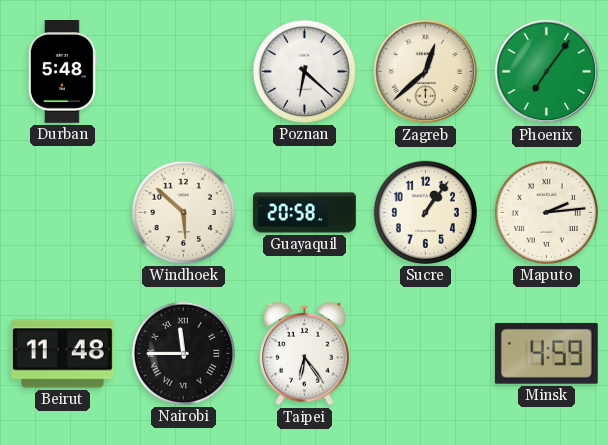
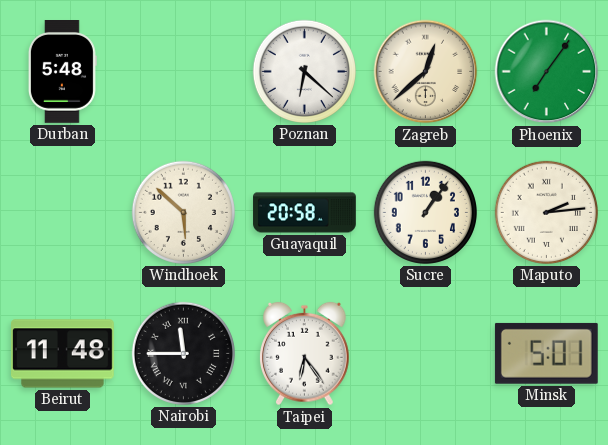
Minsk: 4:59 -> 5:01
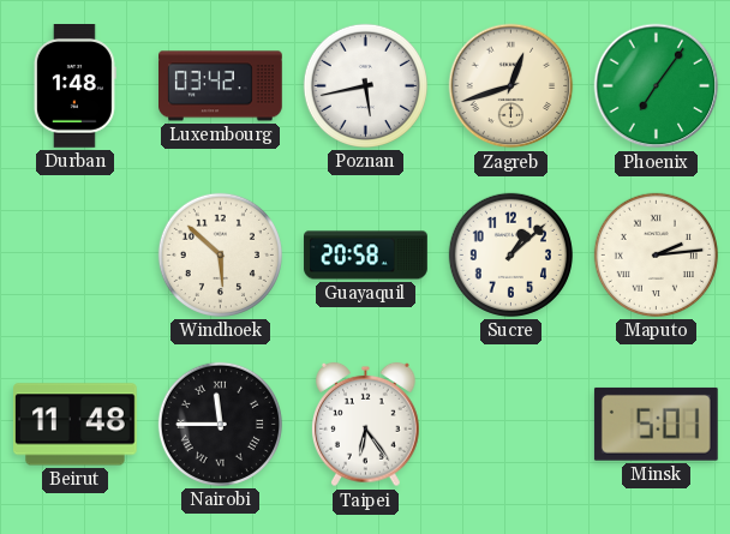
Durban: 5:48 -> 1:48
Luxembourg: none -> 03:42
Poznan: 6:22 -> 5:43
Zagreb: 12:38 -> 12:42
Sucre: 1:06 -> 1:08
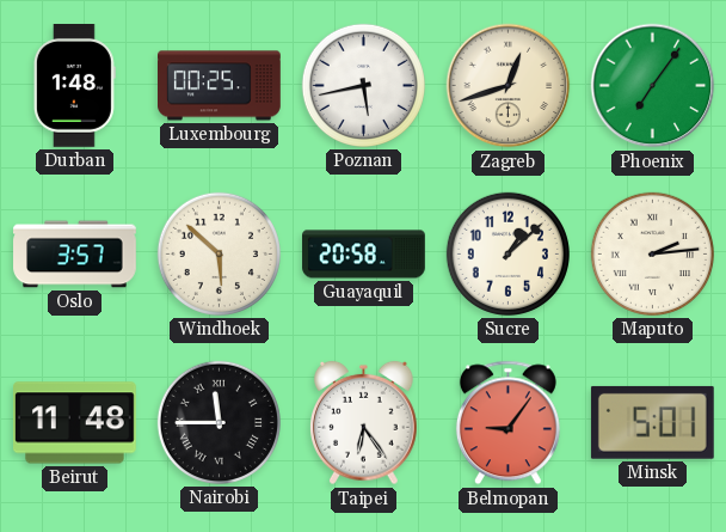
Luxembourg: 03:42 -> 00:25
Oslo: none -> 3:57
Belmopan: none -> 9:06
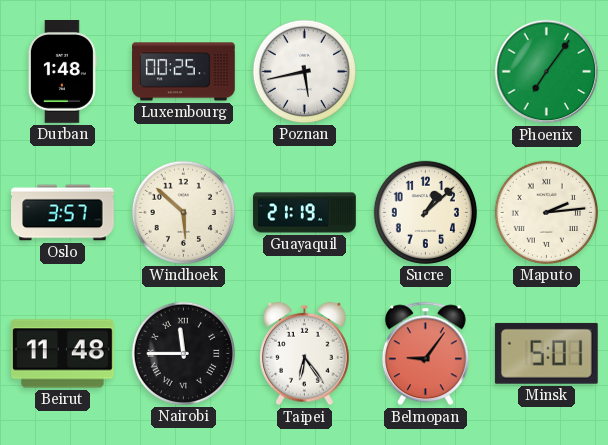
Zagreb: 12:42 -> none
Guayaquil: 20:58 -> 21:19
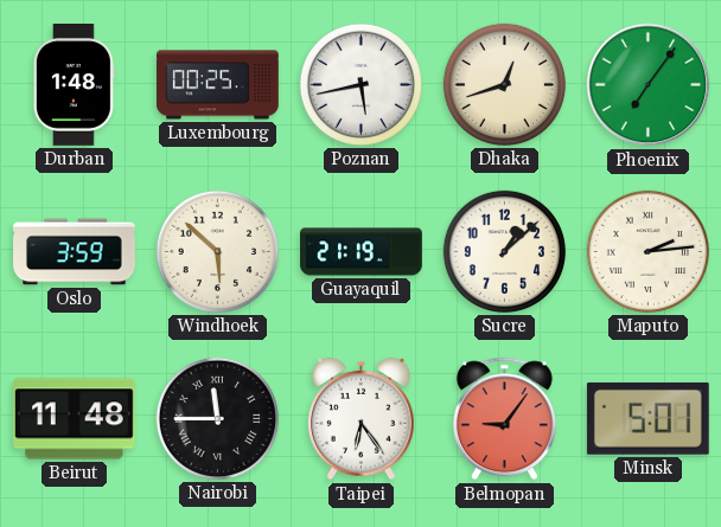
Dhaka: none -> 12:42
Oslo: 3:57 -> 3:59
